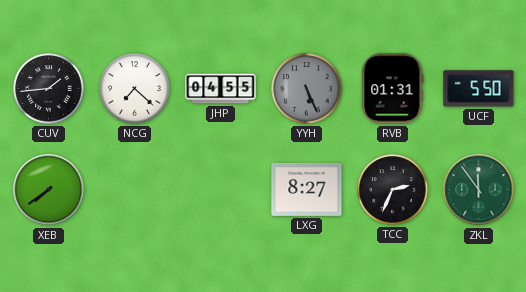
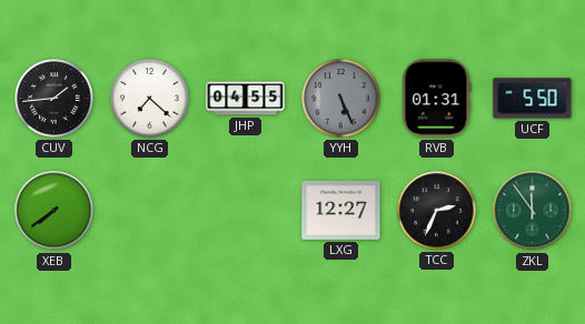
LXG: 8:27 -> 12:27
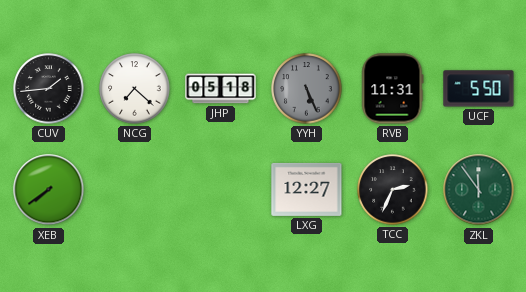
JHP: 04:55 -> 05:18
RVB: 01:31 -> 11:31
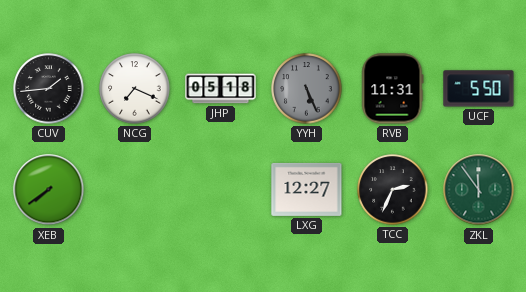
NCG: 7:22 -> 7:19
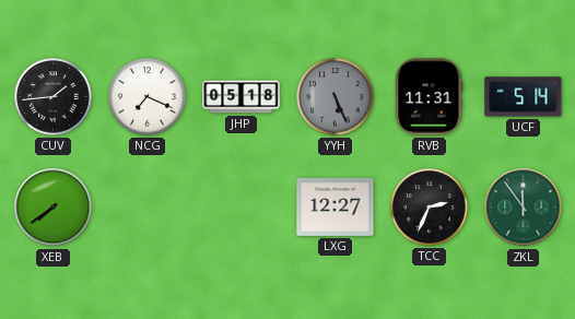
UCF: 5:50 -> 5:14
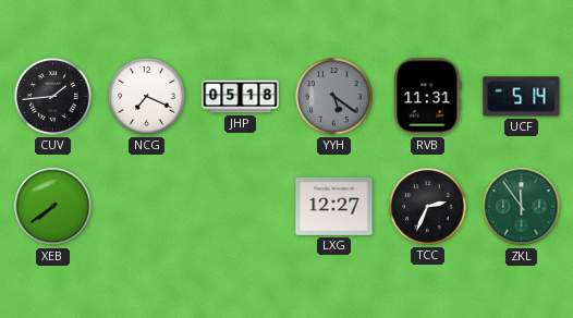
YYH: 5:26 -> 5:21
